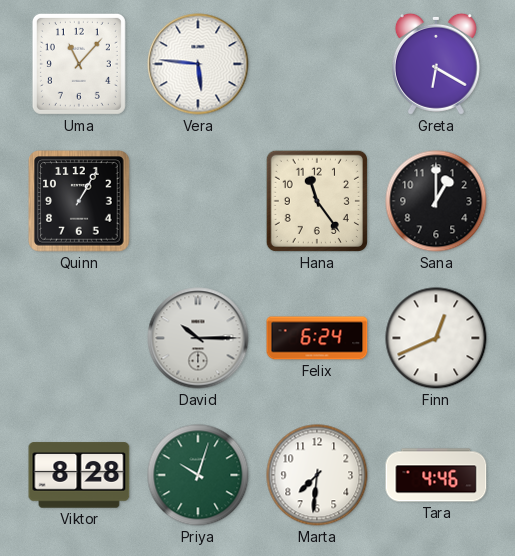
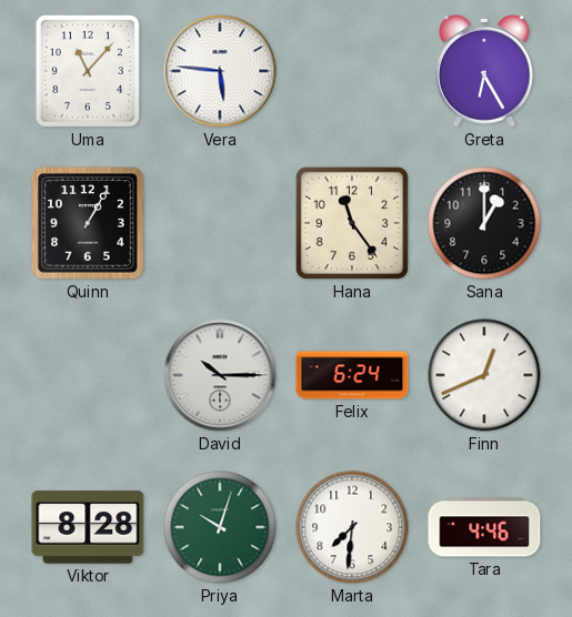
Greta: 6:20 -> 6:25
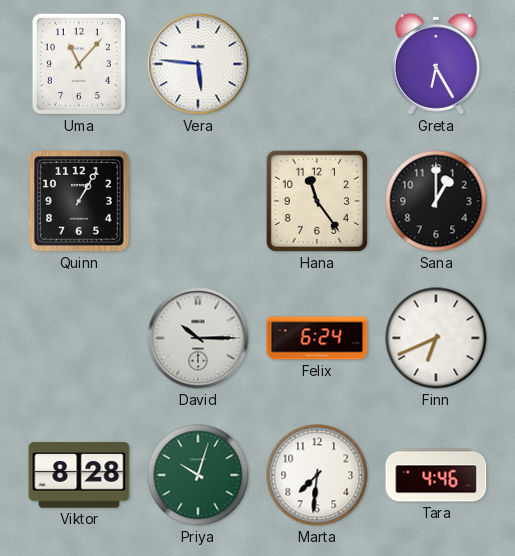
Finn: 12:41 -> 6:41
